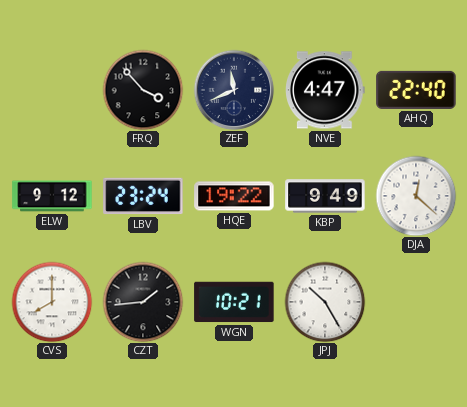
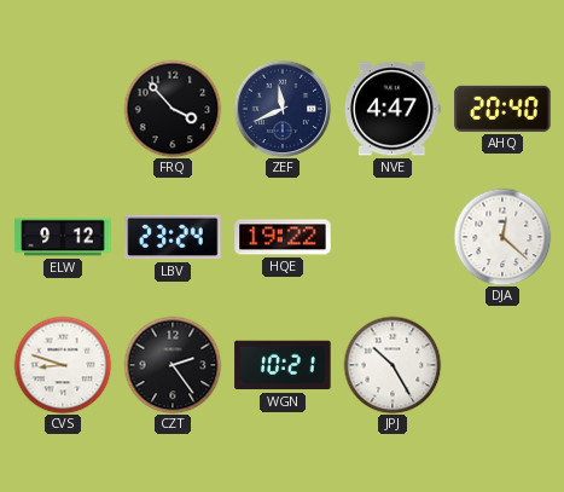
AHQ: 22:40 -> 20:40
KBP: 9:49 -> none
CVS: 8:00 -> 8:48
CZT: 1:44 -> 2:24
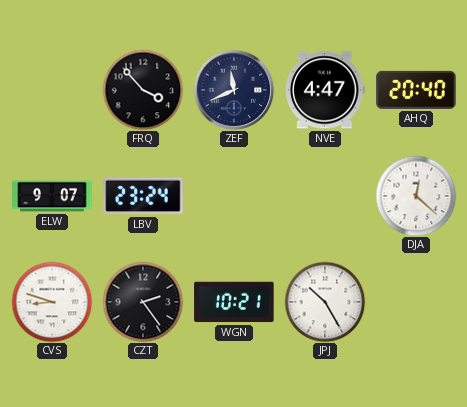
ELW: 9:12 -> 9:07
HQE: 19:22 -> none
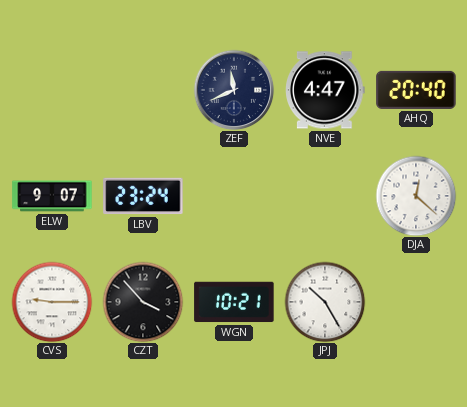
FRQ: 3:53 -> none
CVS: 8:48 -> 9:15
CZT: 2:24 -> 3:53
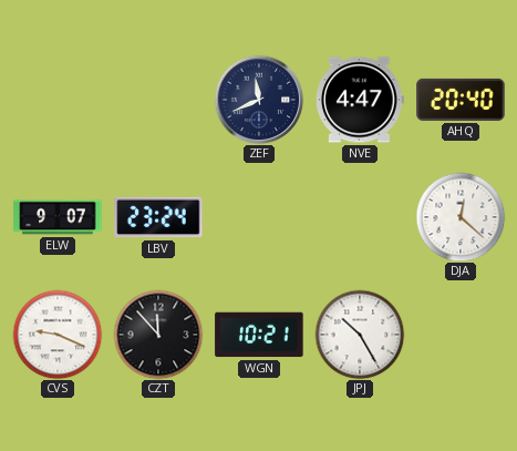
CVS: 9:15 -> 9:19
CZT: 3:53 -> 11:53
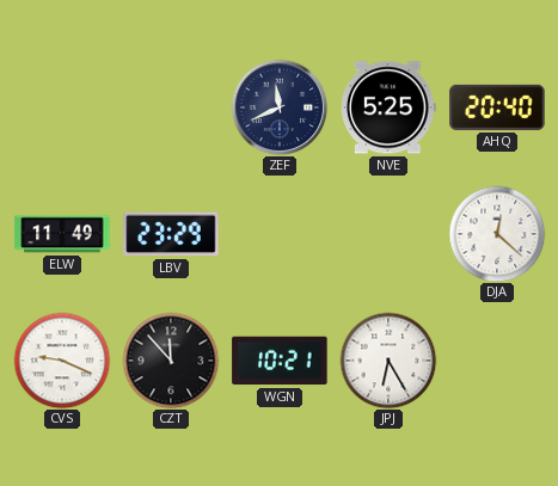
NVE: 4:47 -> 5:25
ELW: 9:07 -> 11:49
LBV: 23:24 -> 23:29
JPJ: 10:25 -> 6:25
